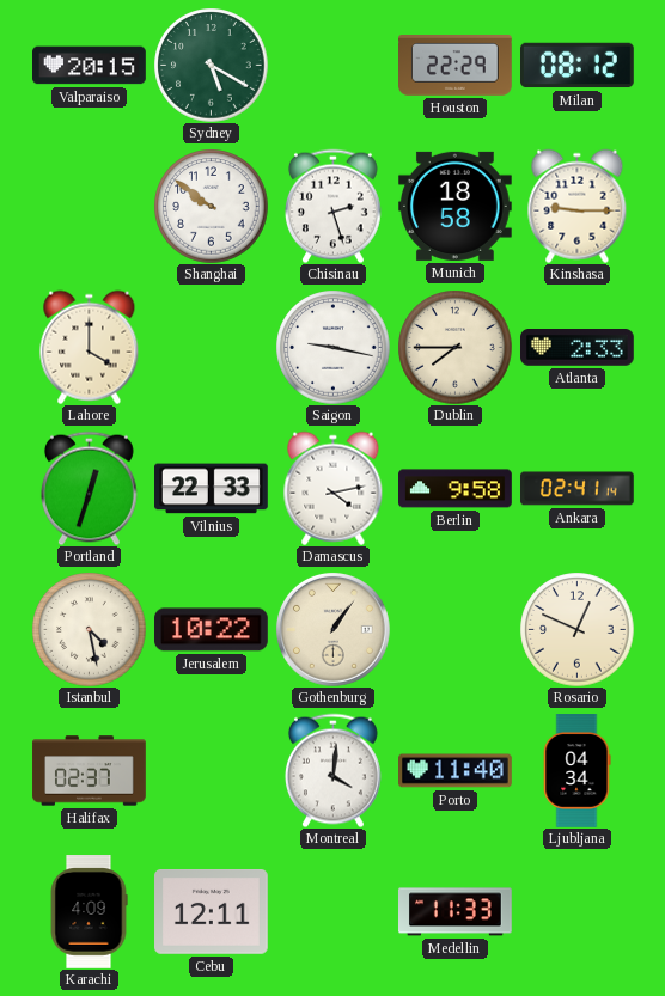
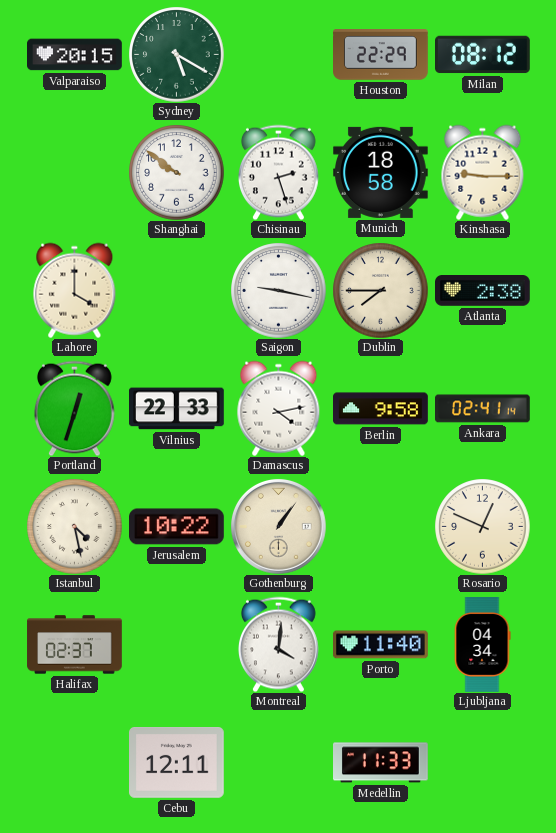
Atlanta: 2:33 -> 2:38
Karachi: 4:09 -> none
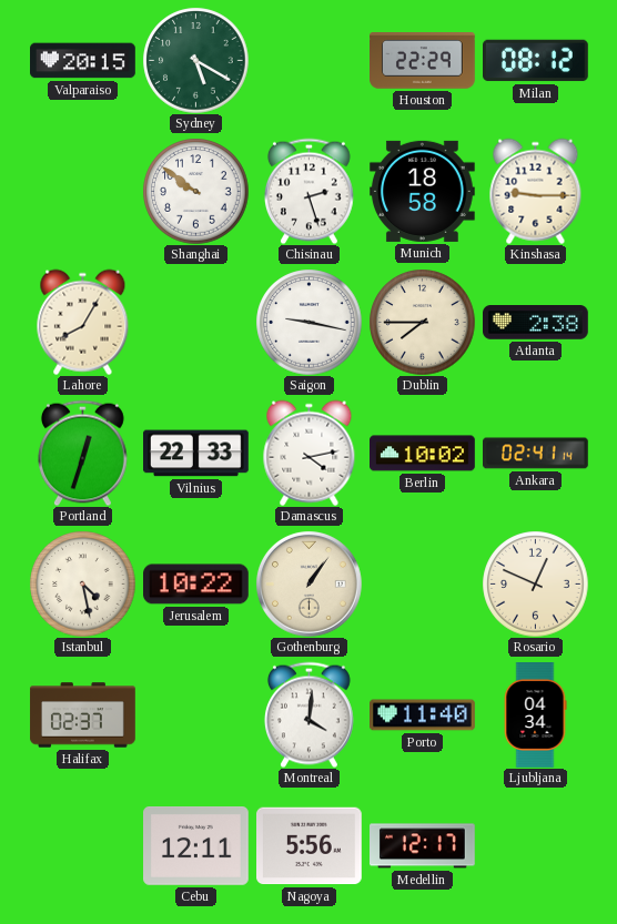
Lahore: 4:00 -> 8:05
Berlin: 9:58 -> 10:02
Nagoya: none -> 5:56
Medellin: 11:33 -> 12:17
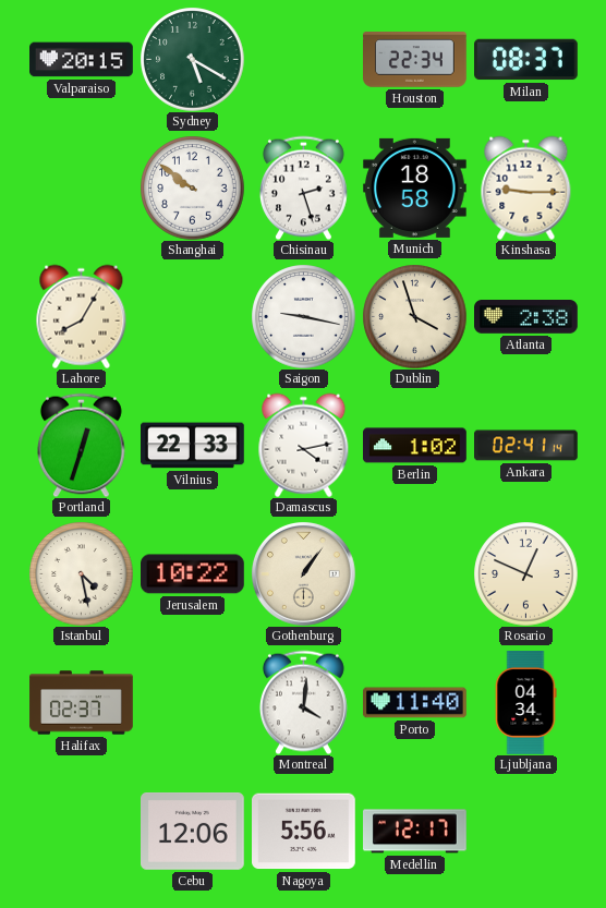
Houston: 22:29 -> 22:34
Milan: 08:12 -> 08:37
Dublin: 7:45 -> 3:57
Berlin: 10:02 -> 1:02
Cebu: 12:11 -> 12:06
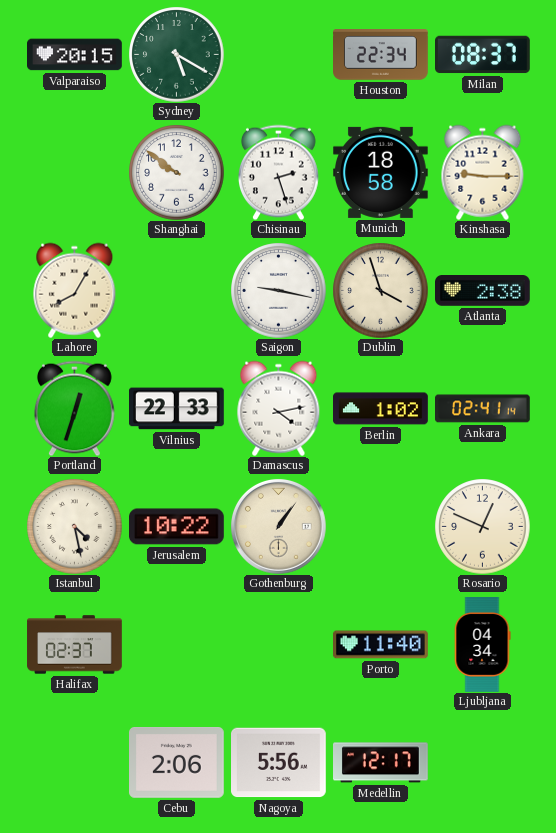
Montreal: 4:01 -> none
Cebu: 12:06 -> 2:06
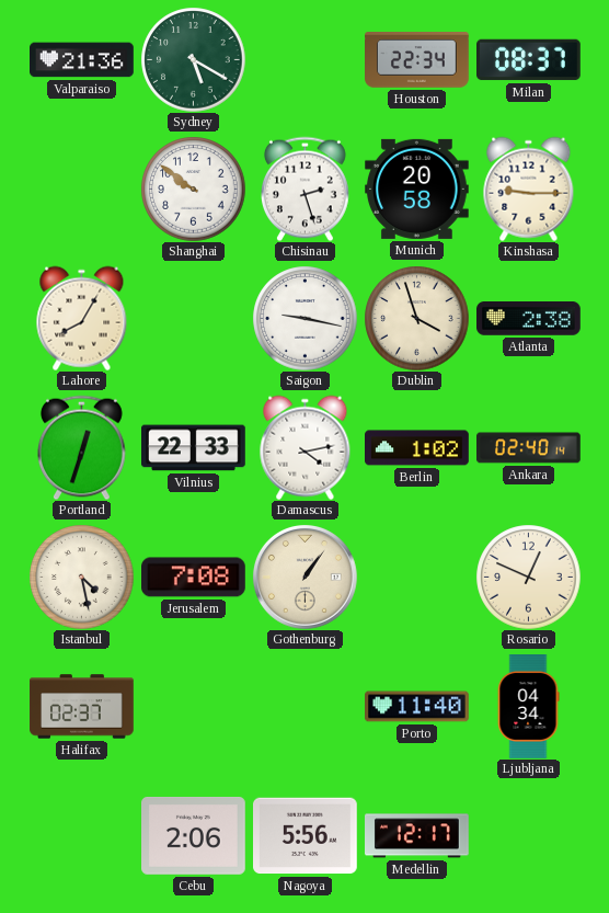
Valparaiso: 20:15 -> 21:36
Munich: 18:58 -> 20:58
Ankara: 02:41 -> 02:40
Jerusalem: 10:22 -> 7:08
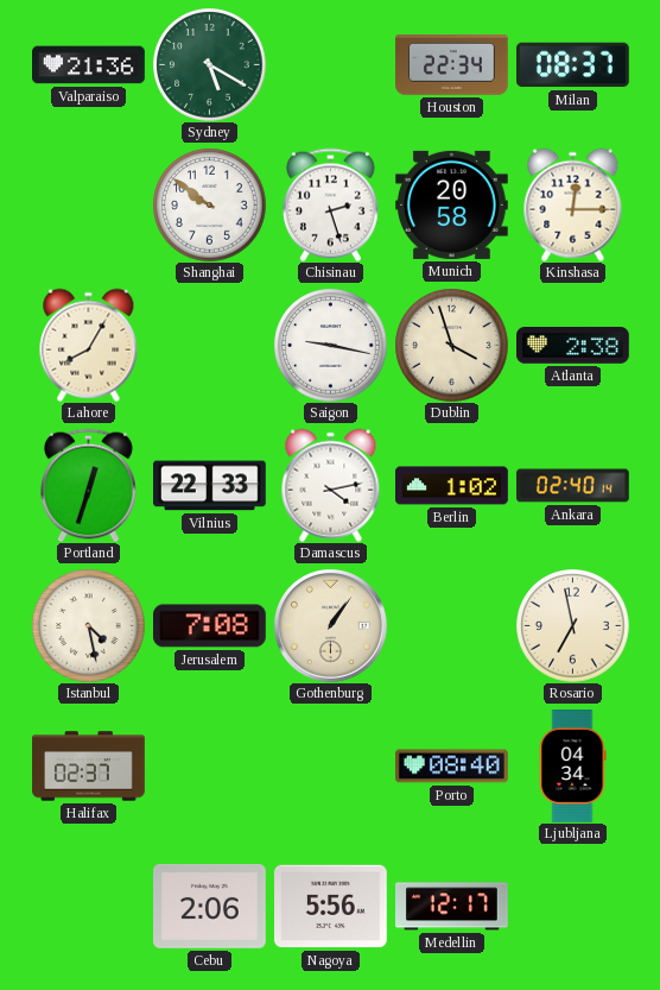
Kinshasa: 9:15 -> 12:15
Rosario: 12:49 -> 6:58
Porto: 11:40 -> 08:40
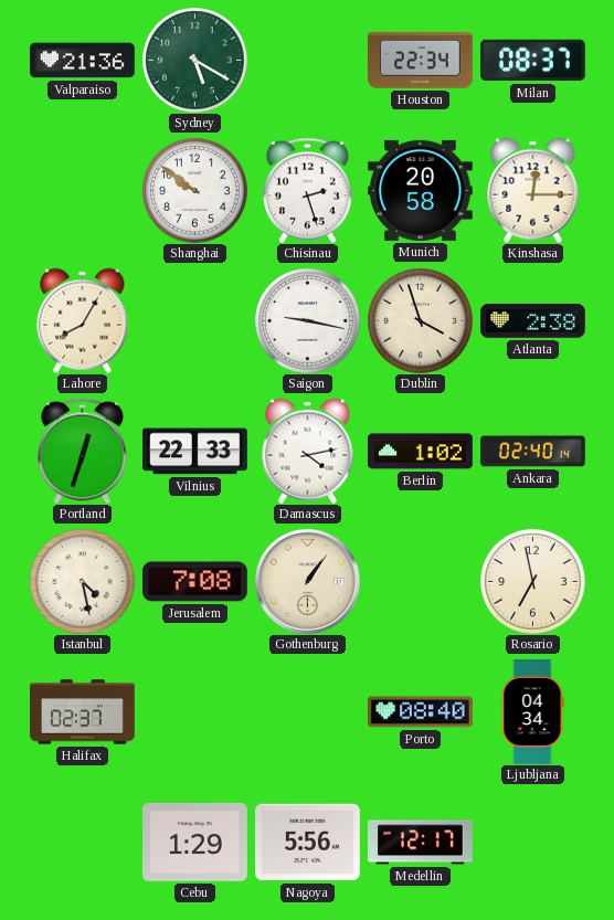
Cebu: 2:06 -> 1:29
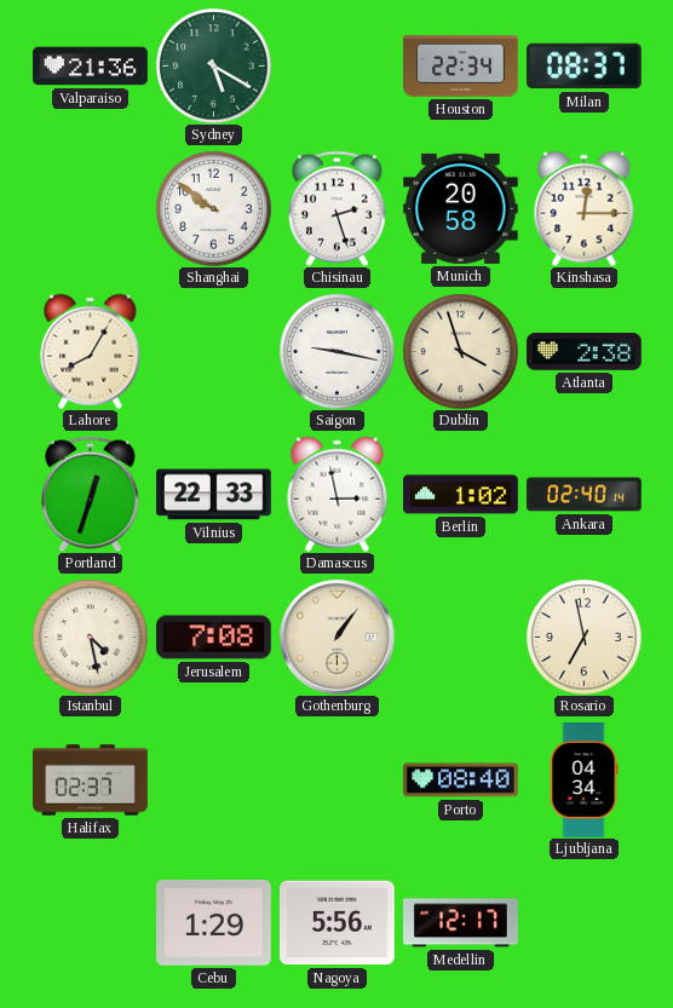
Damascus: 4:13 -> 2:58
